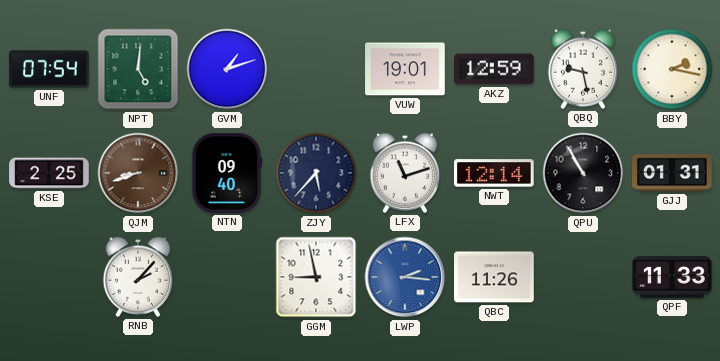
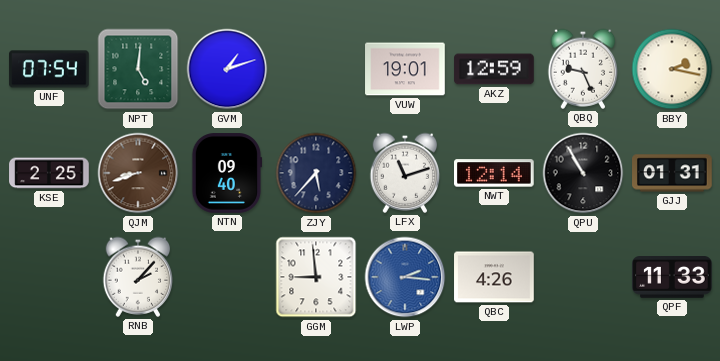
QBQ: 9:28 -> 9:26
GGM: 8:58 -> 8:59
QBC: 11:26 -> 4:26
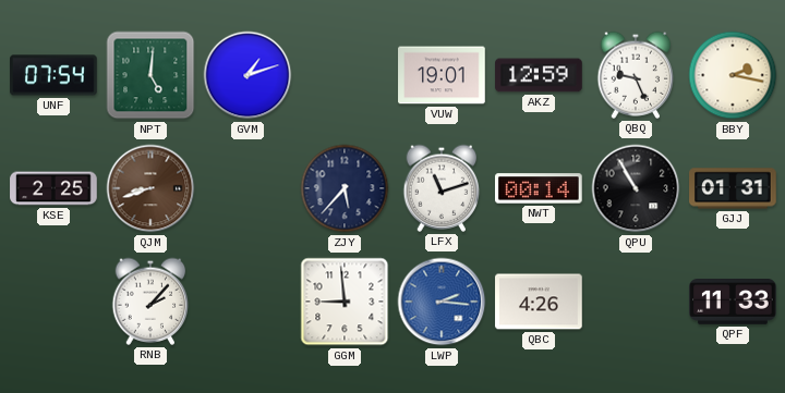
NTN: 09:40 -> none
NWT: 12:14 -> 00:14
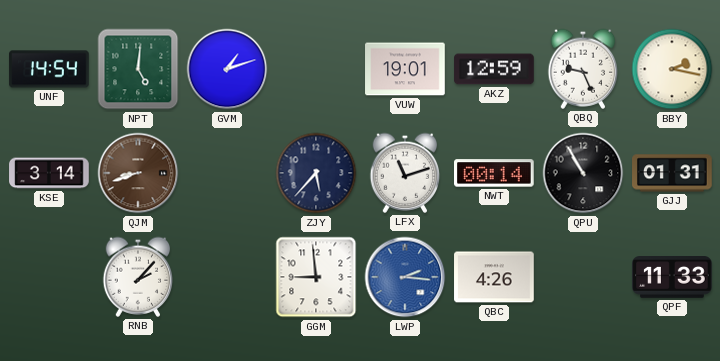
UNF: 07:54 -> 14:54
KSE: 2:25 -> 3:14
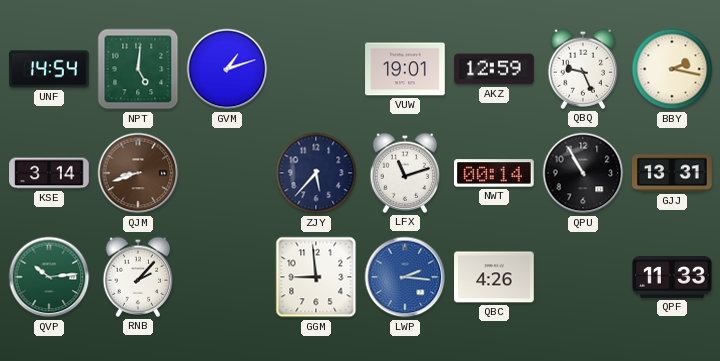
GJJ: 01:31 -> 13:31
QVP: none -> 10:14
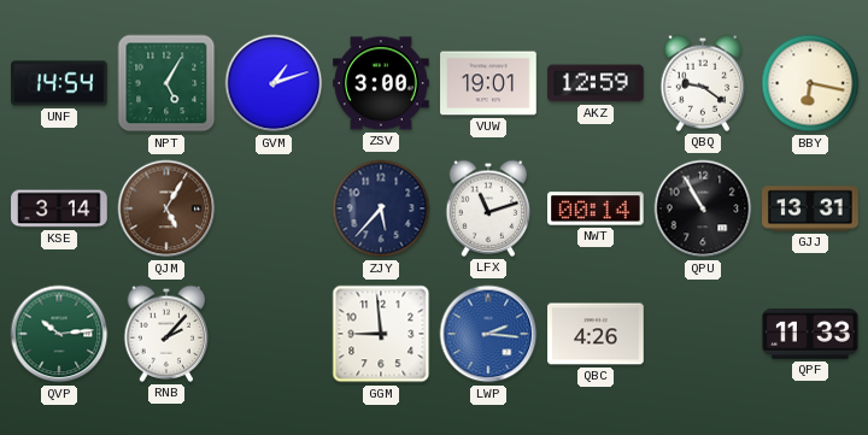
NPT: 5:01 -> 5:05
ZSV: none -> 3:00
QBQ: 9:26 -> 9:21
BBY: 2:17 -> 6:17
QJM: 8:42 -> 5:05
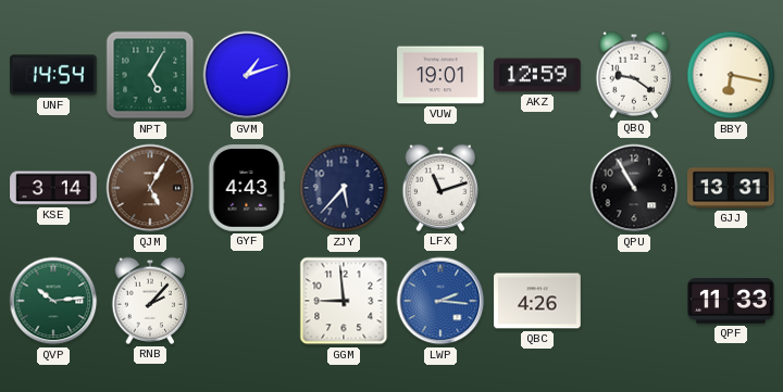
ZSV: 3:00 -> none
GYF: none -> 4:43
NWT: 00:14 -> none
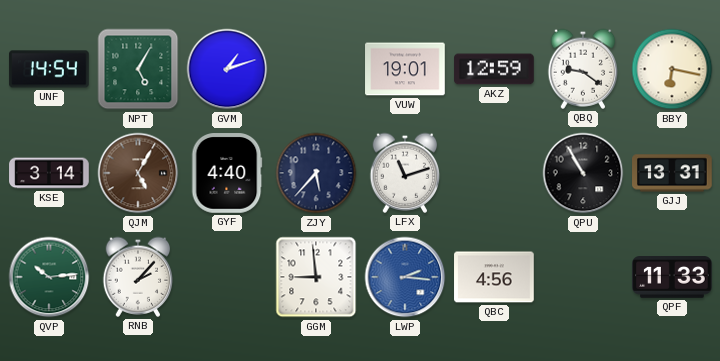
GYF: 4:43 -> 4:40
QBC: 4:26 -> 4:56
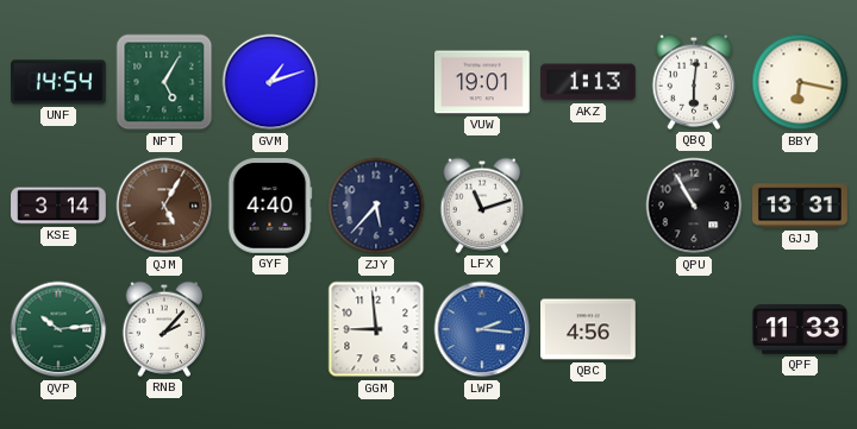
AKZ: 12:59 -> 1:13
QBQ: 9:21 -> 6:01
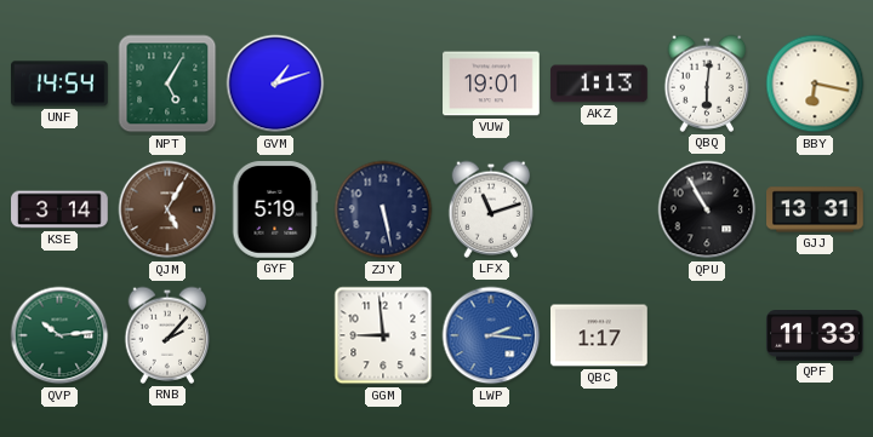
GYF: 4:40 -> 5:19
ZJY: 5:37 -> 5:28
QBC: 4:56 -> 1:17
